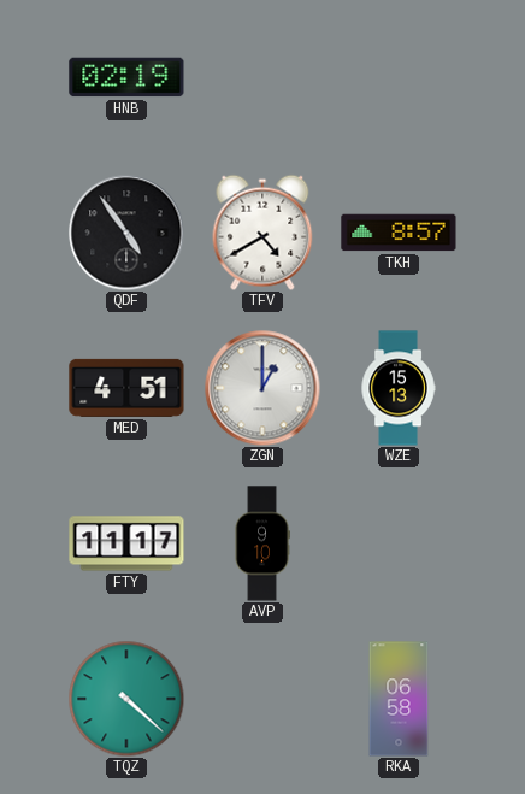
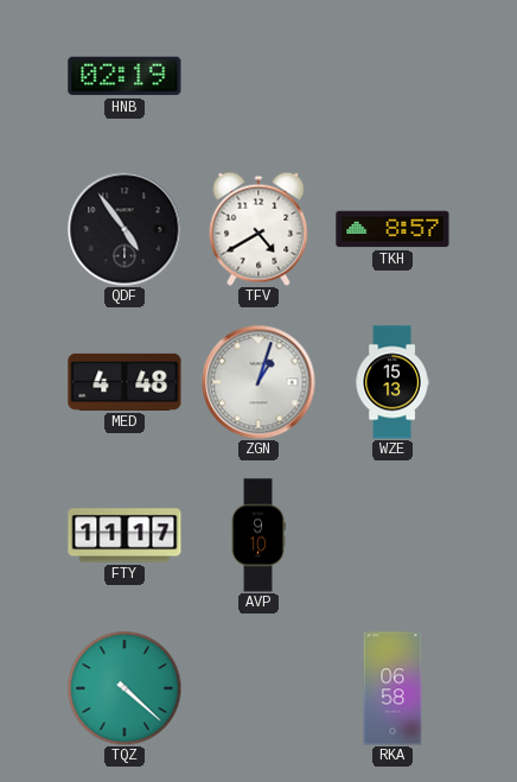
MED: 4:51 -> 4:48
ZGN: 1:00 -> 1:03
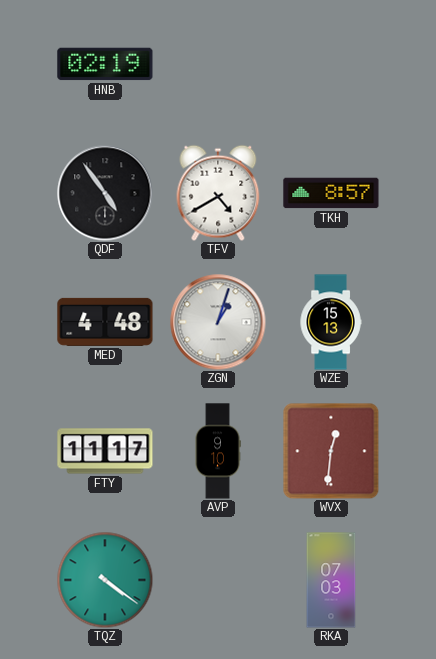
WVX: none -> 12:31
TQZ: 4:22 -> 4:21
RKA: 06:58 -> 07:03
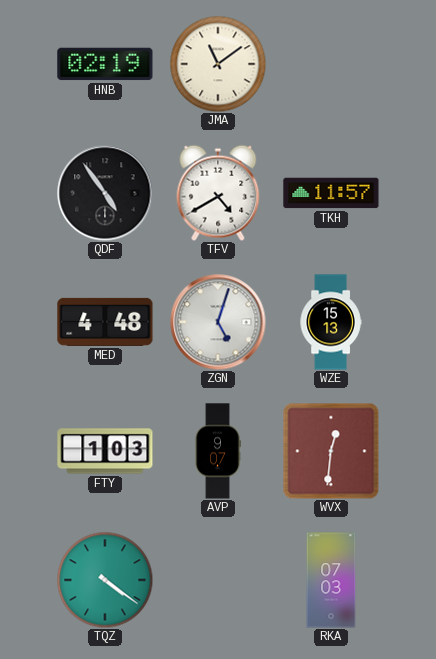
JMA: none -> 11:09
TKH: 8:57 -> 11:57
ZGN: 1:03 -> 5:03
FTY: 11:17 -> 1:03
AVP: 9:10 -> 9:07
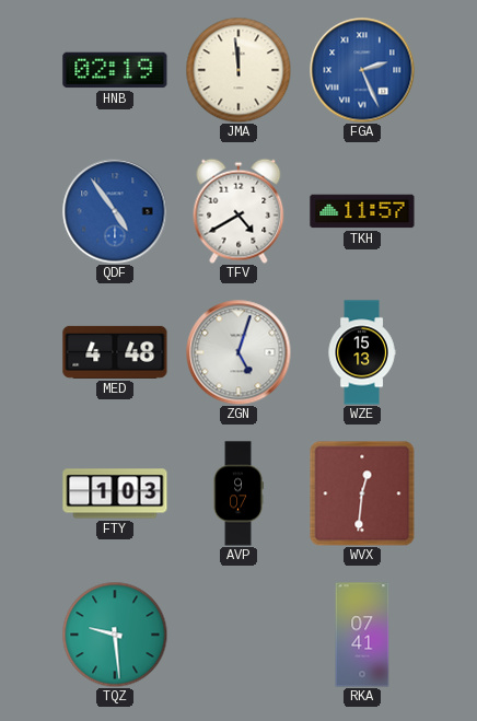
JMA: 11:09 -> 11:59
FGA: none -> 2:26
QDF dial: black -> blue
TQZ: 4:21 -> 9:29
RKA: 07:03 -> 07:41
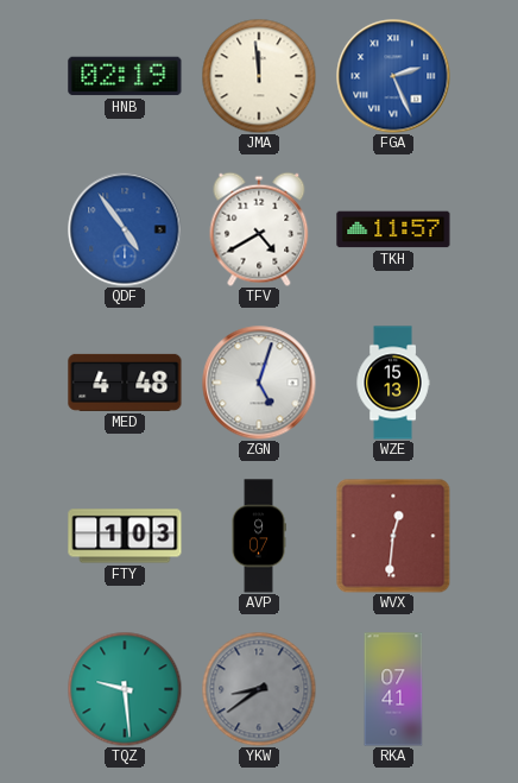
YKW: none -> 8:39
